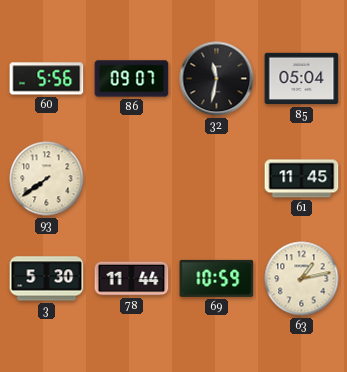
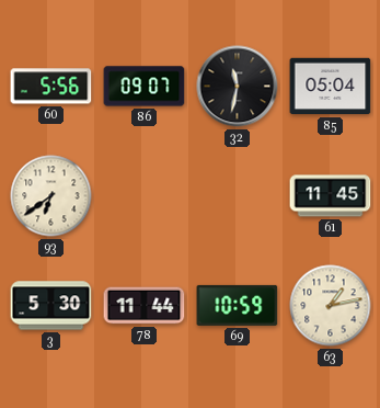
93: 7:39 -> 6:39
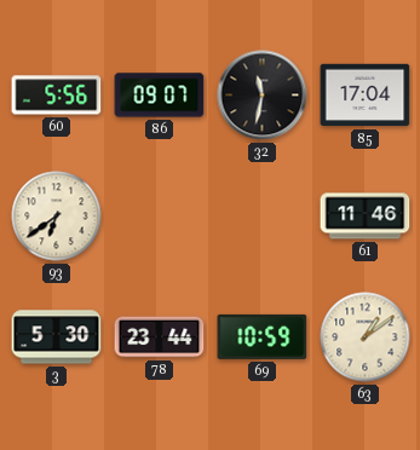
85: 05:04 -> 17:04
61: 11:45 -> 11:46
78: 11:44 -> 23:44
63: 1:13 -> 1:09
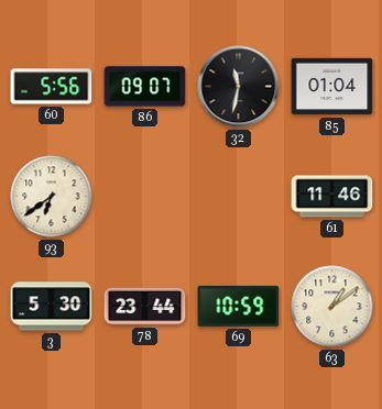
85: 17:04 -> 01:04
